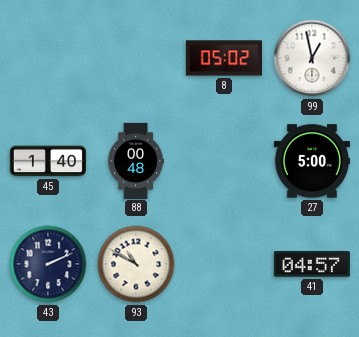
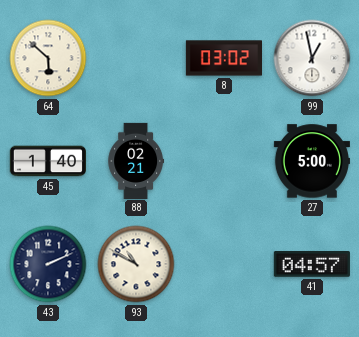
64: none -> 5:52
8: 05:02 -> 03:02
88: 00:48 -> 02:21
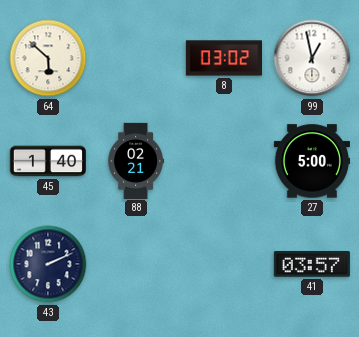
93: 10:50 -> none
41: 04:57 -> 03:57
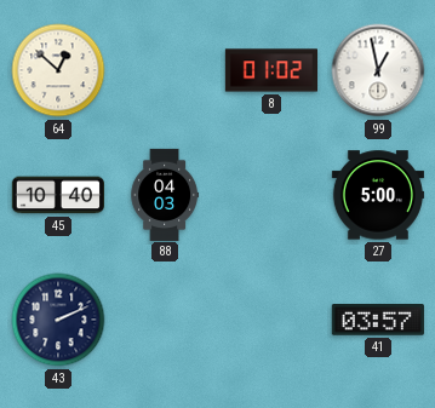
64: 5:52 -> 12:52
8: 03:02 -> 01:02
45: 1:40 -> 10:40
88: 02:21 -> 04:03
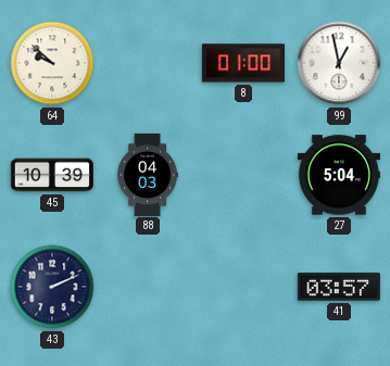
64: 12:52 -> 9:52
8: 01:02 -> 01:00
45: 10:40 -> 10:39
27: 5:00 -> 5:04
